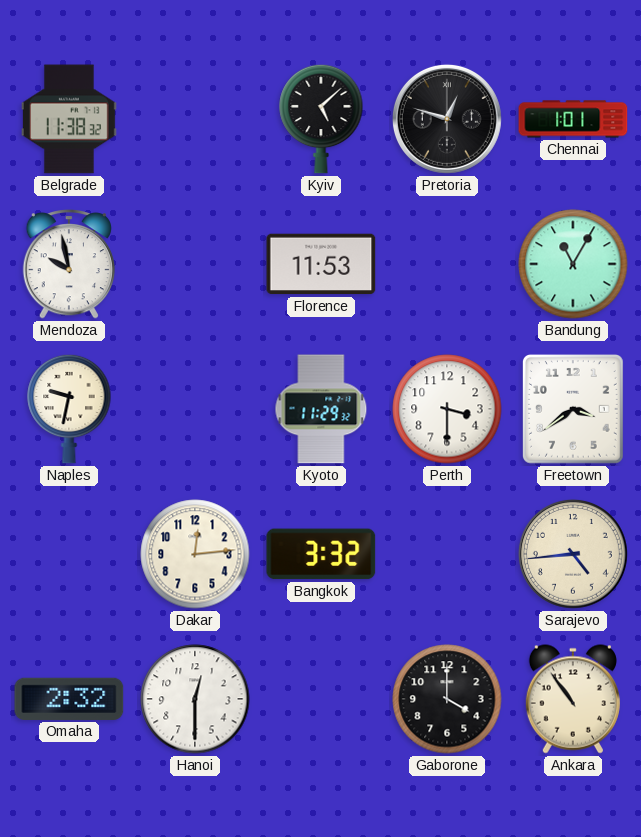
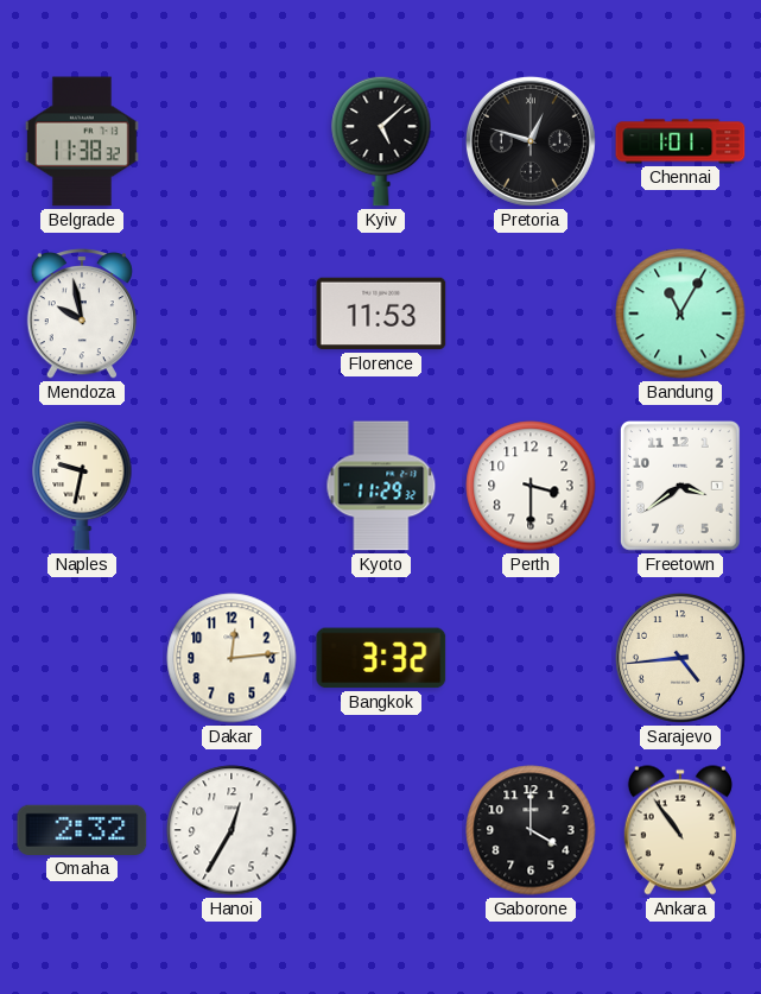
Hanoi: 12:30 -> 12:35
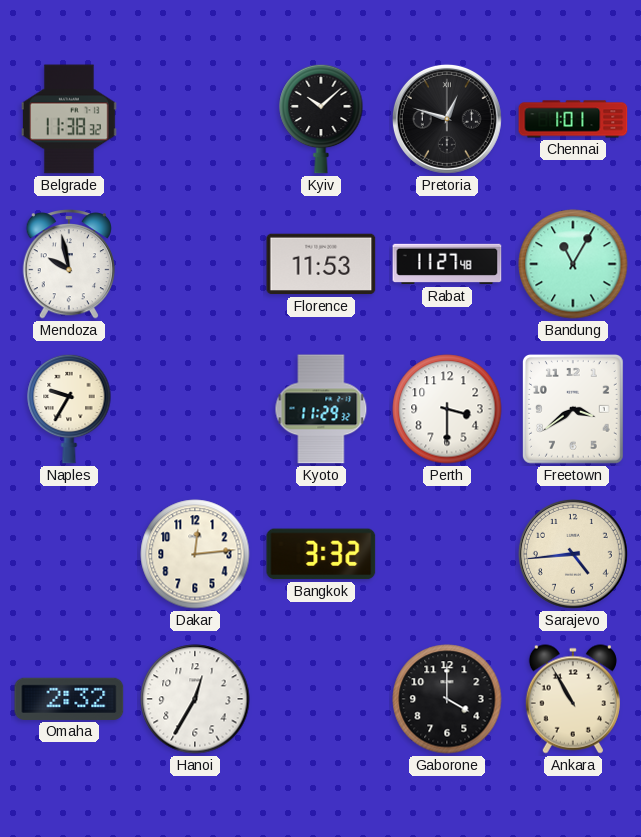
Kyiv: 5:08 -> 10:08
Rabat: none -> 11:27
Naples: 9:32 -> 9:35
Ankara: 10:54 -> 10:55
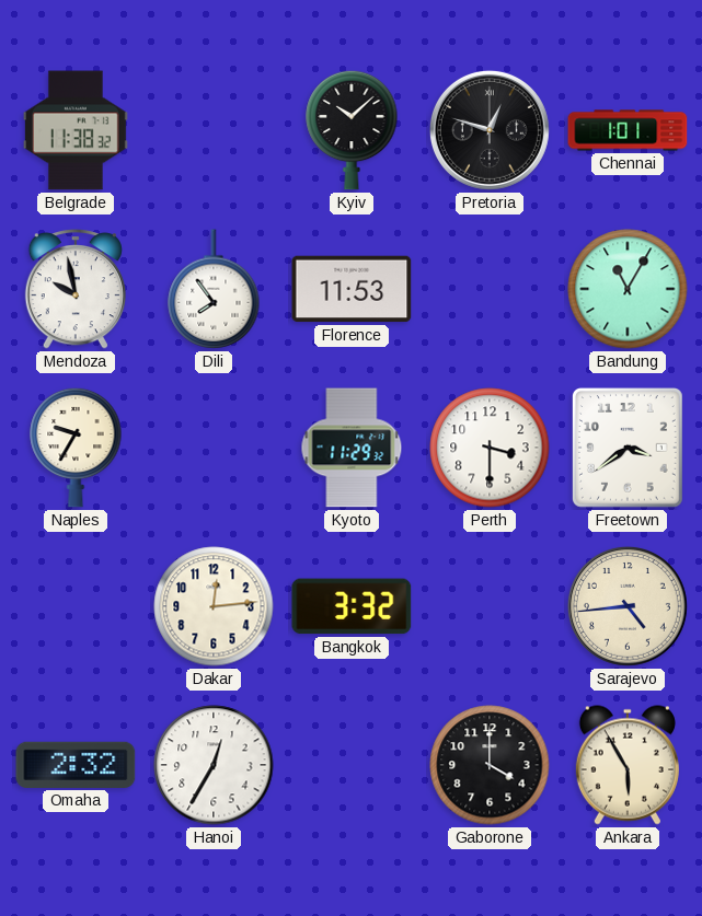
Dili: none -> 7:54
Rabat: 11:27 -> none
Ankara: 10:55 -> 5:55
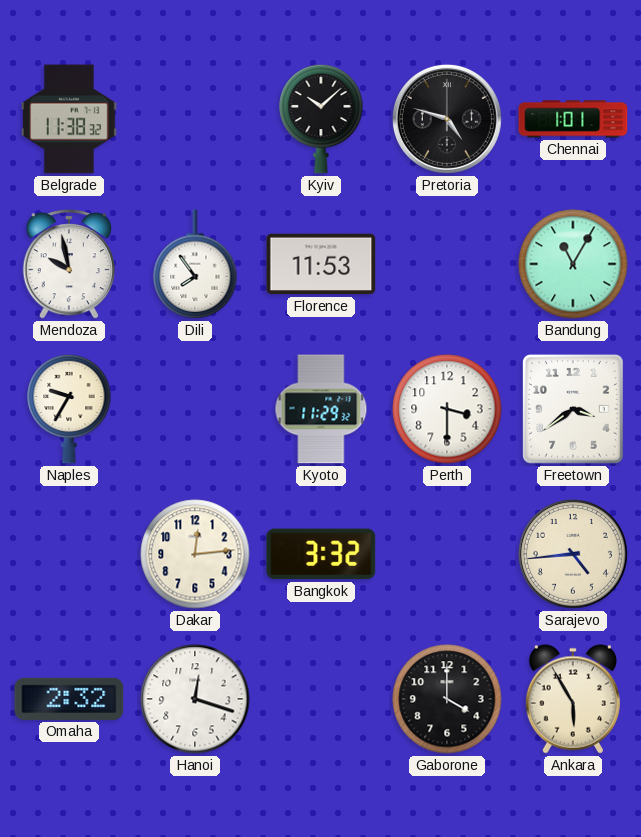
Pretoria: 12:48 -> 4:48
Hanoi: 12:35 -> 12:18
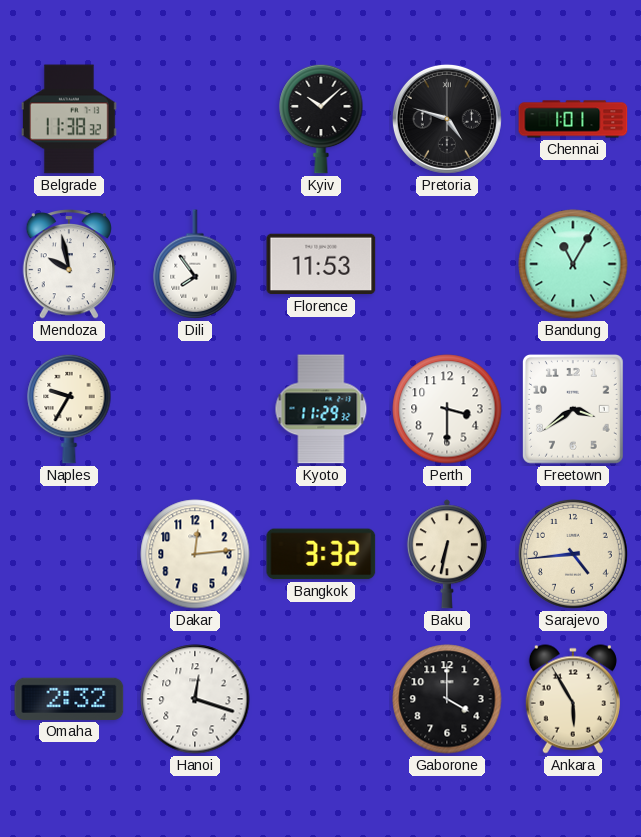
Baku: none -> 6:32
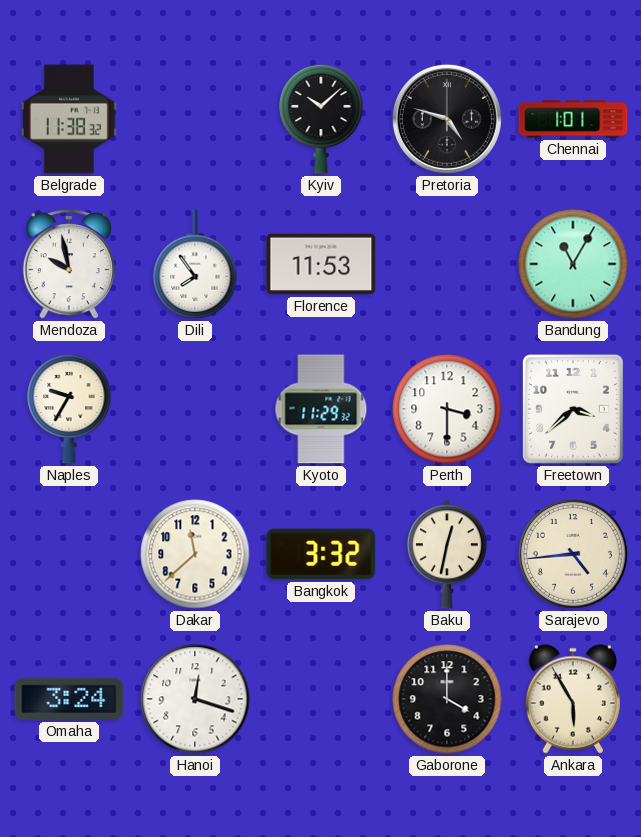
Freetown: 3:39 -> 3:38
Dakar: 12:14 -> 11:38
Baku: 6:32 -> 12:32
Omaha: 2:32 -> 3:24
